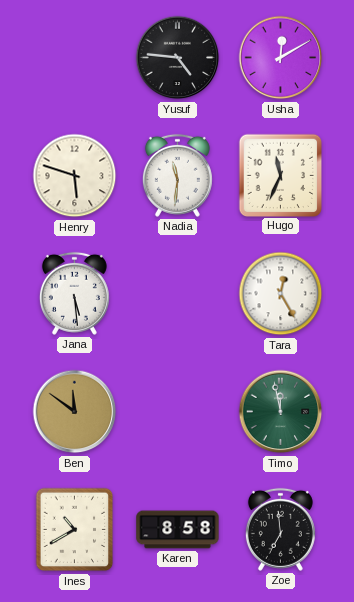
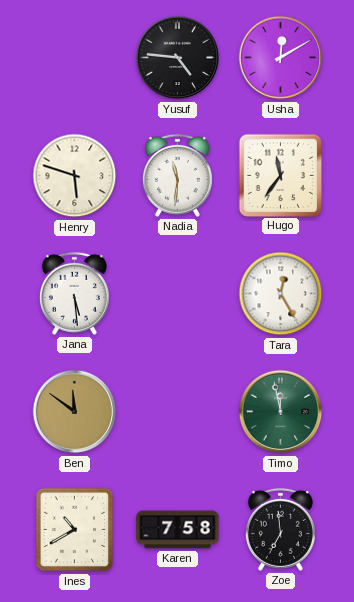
Hugo: 11:34 -> 11:36
Karen: 8:58 -> 7:58
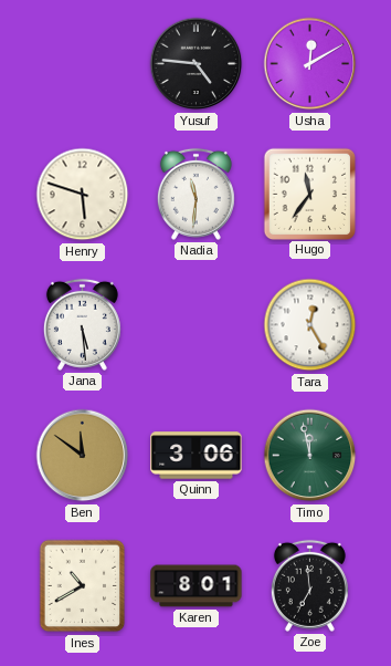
Quinn: none -> 3:06
Karen: 7:58 -> 8:01
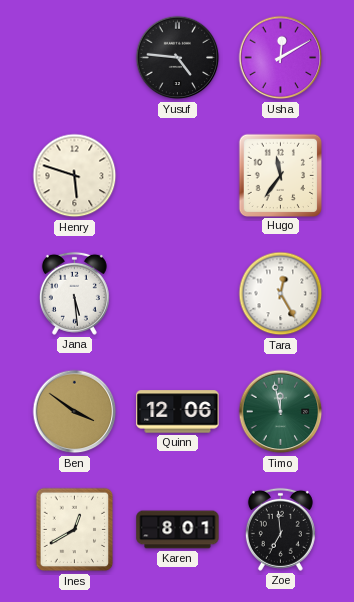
Nadia: 11:31 -> none
Ben: 11:51 -> 3:51
Quinn: 3:06 -> 12:06
Ines: 10:40 -> 12:40
